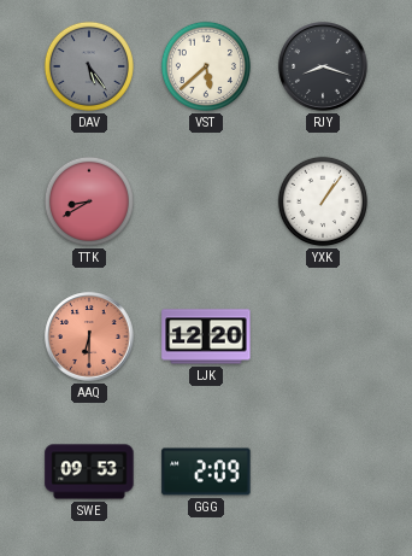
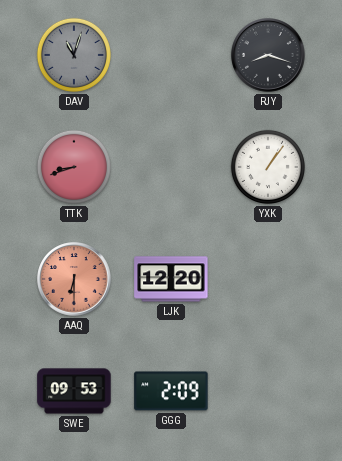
DAV: 5:24 -> 11:03
VST: 5:38 -> none
TTK: 8:40 -> 8:42
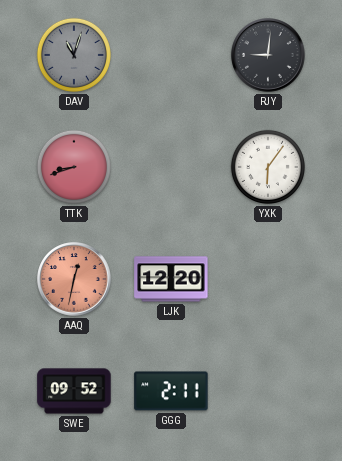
RJY: 8:18 -> 9:01
YXK: 1:06 -> 6:06
AAQ: 6:30 -> 12:32
SWE: 09:53 -> 09:52
GGG: 2:09 -> 2:11
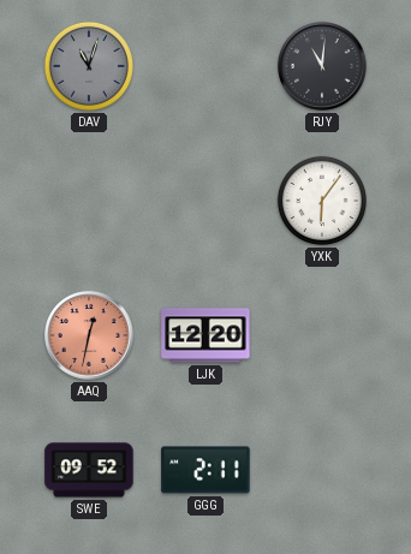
RJY: 9:01 -> 11:01
TTK: 8:42 -> none
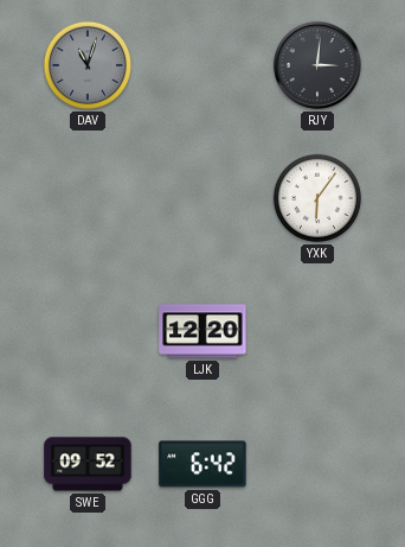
RJY: 11:01 -> 3:01
AAQ: 12:32 -> none
GGG: 2:11 -> 6:42
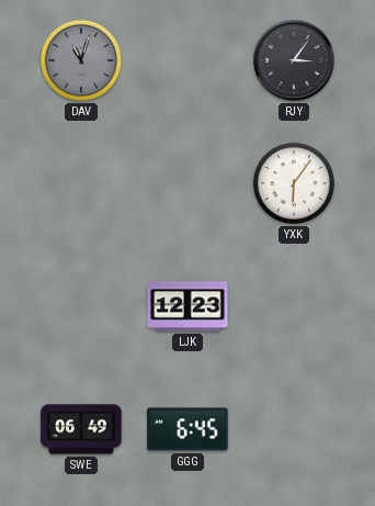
RJY: 3:01 -> 3:06
LJK: 12:20 -> 12:23
SWE: 09:52 -> 06:49
GGG: 6:42 -> 6:45
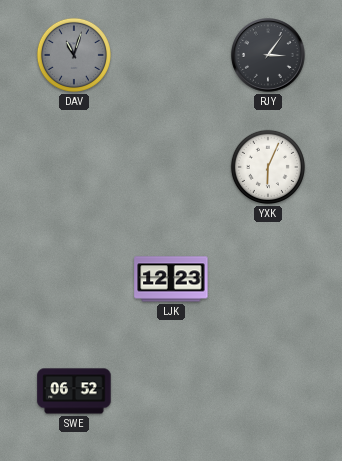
YXK: 6:06 -> 6:04
SWE: 06:49 -> 06:52
GGG: 6:45 -> none
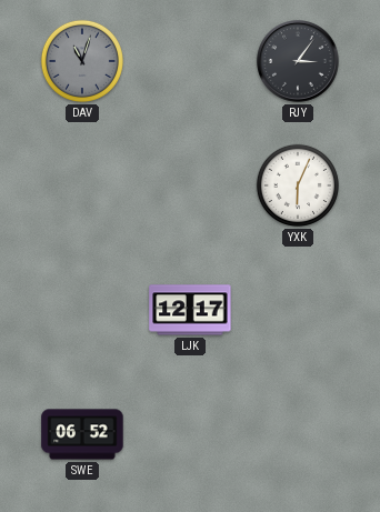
LJK: 12:23 -> 12:17
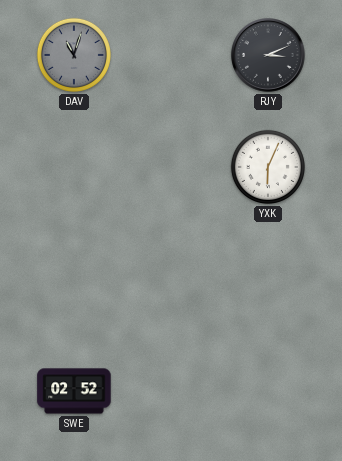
RJY: 3:06 -> 3:11
LJK: 12:17 -> none
SWE: 06:52 -> 02:52
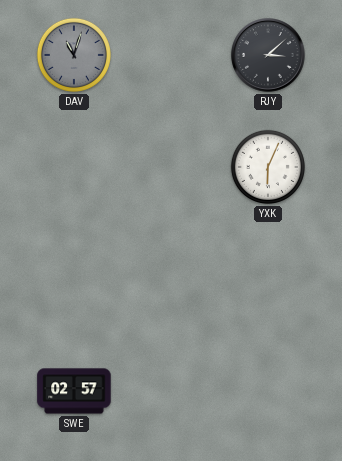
RJY: 3:11 -> 3:08
SWE: 02:52 -> 02:57
